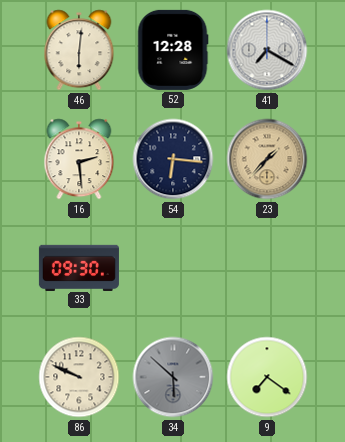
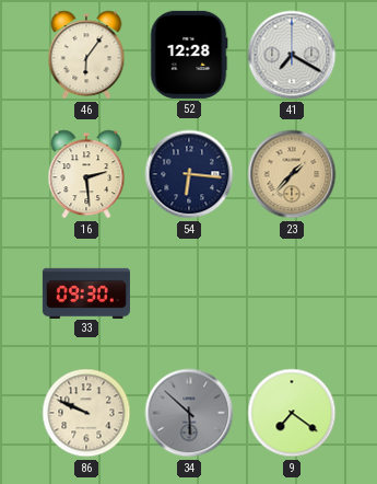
46: 6:01 -> 6:06
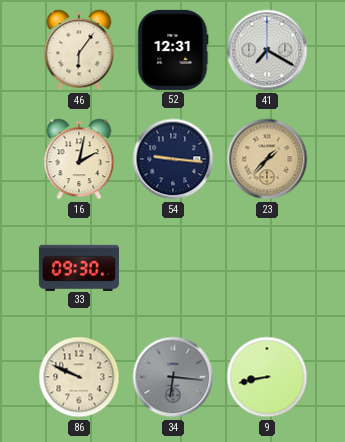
52: 12:28 -> 12:31
16: 2:29 -> 2:02
54: 6:16 -> 9:16
34: 5:52 -> 6:16
9: 7:21 -> 8:43
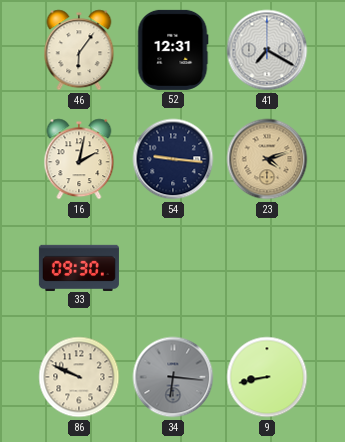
23: 1:37 -> 4:12
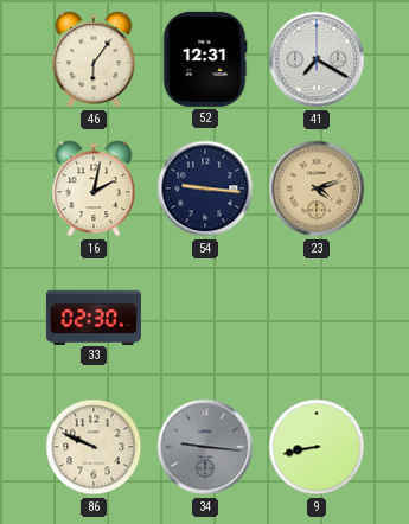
33: 09:30 -> 02:30
34: 6:16 -> 9:16
